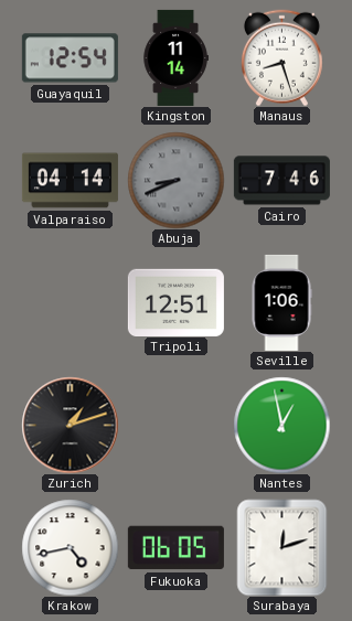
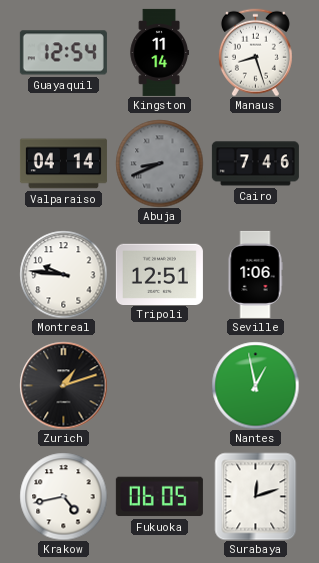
Montreal: none -> 9:46
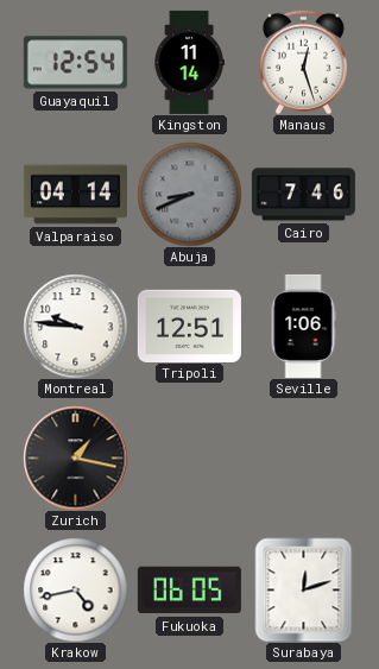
Manaus: 8:27 -> 12:27
Zurich: 1:12 -> 1:17
Nantes: 12:58 -> none
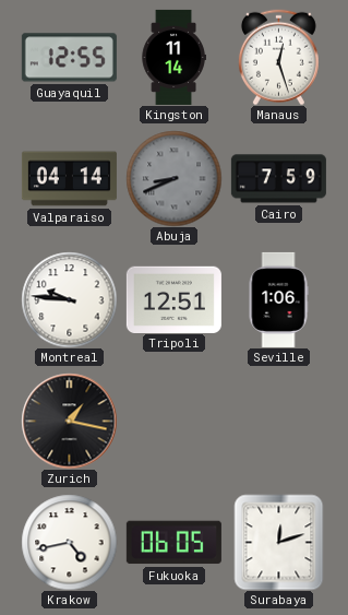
Guayaquil: 12:54 -> 12:55
Cairo: 7:46 -> 7:59
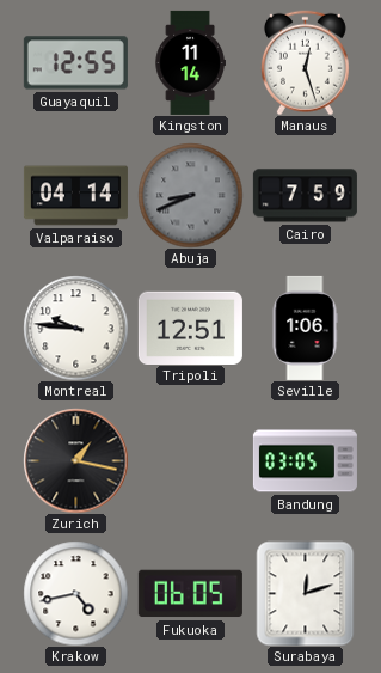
Bandung: none -> 03:05
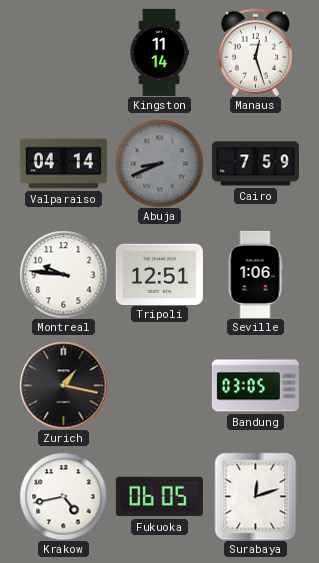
Guayaquil: 12:55 -> none
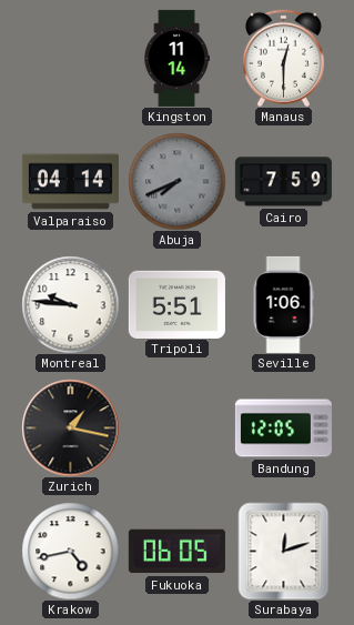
Manaus: 12:27 -> 12:30
Abuja: 8:41 -> 7:41
Tripoli: 12:51 -> 5:51
Bandung: 03:05 -> 12:05
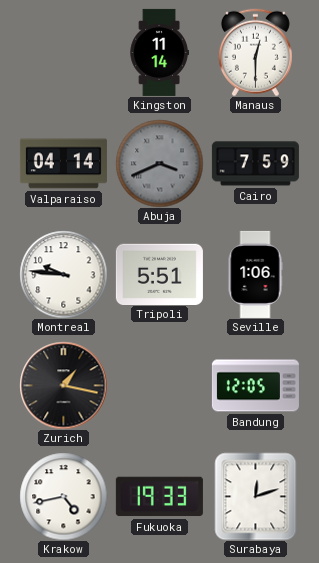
Abuja: 7:41 -> 3:41
Fukuoka: 06:05 -> 19:33
